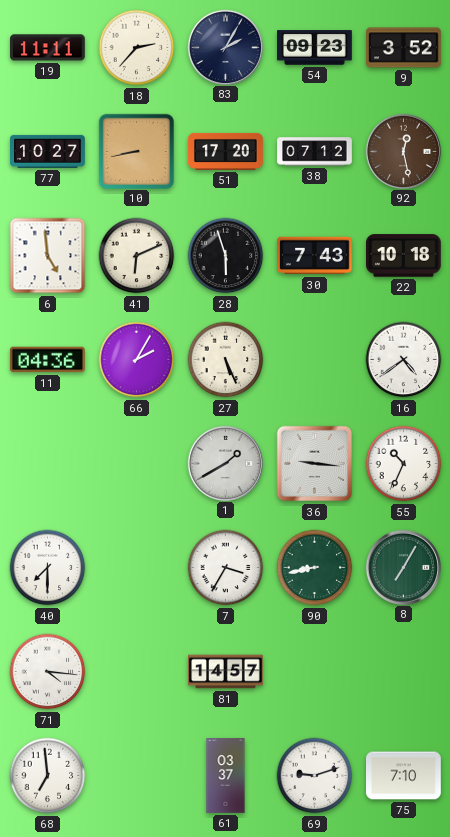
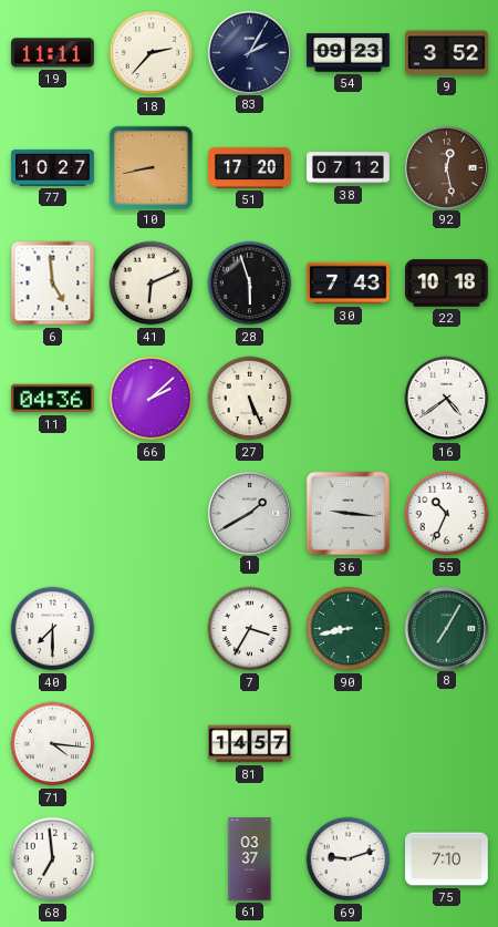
66: 2:05 -> 2:08
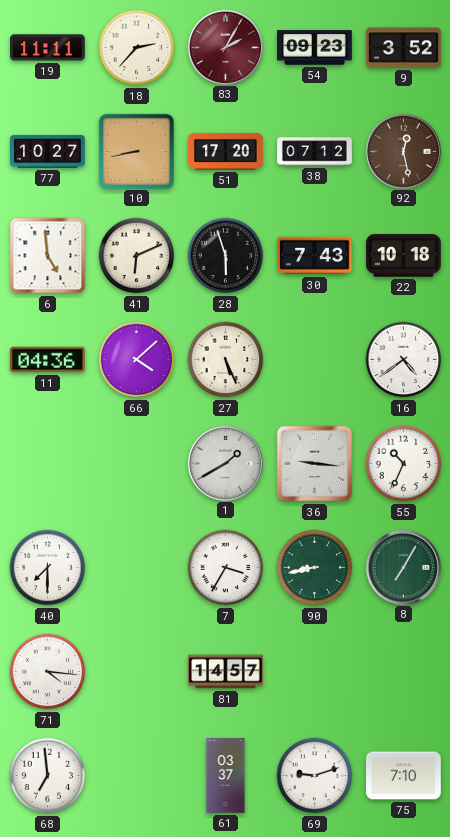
83 dial: navy -> burgundy
66: 2:08 -> 4:08
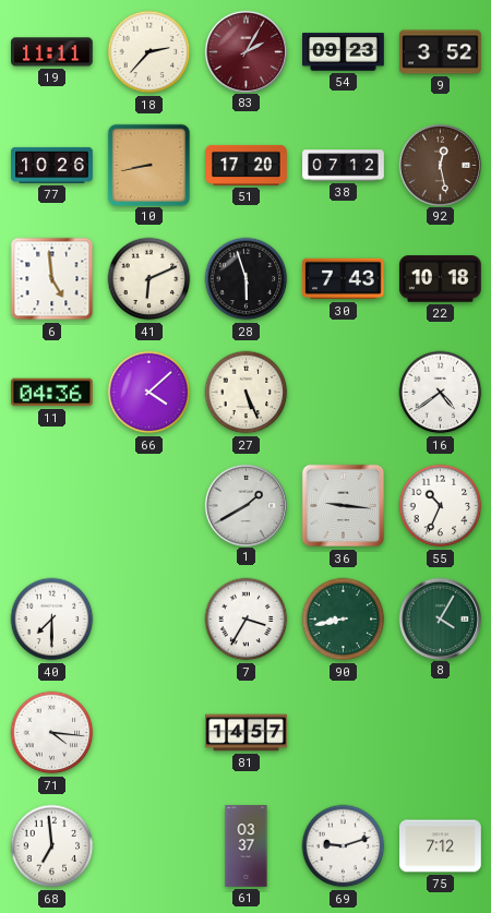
77: 10:27 -> 10:26
8: 7:05 -> 4:05
75: 7:10 -> 7:12
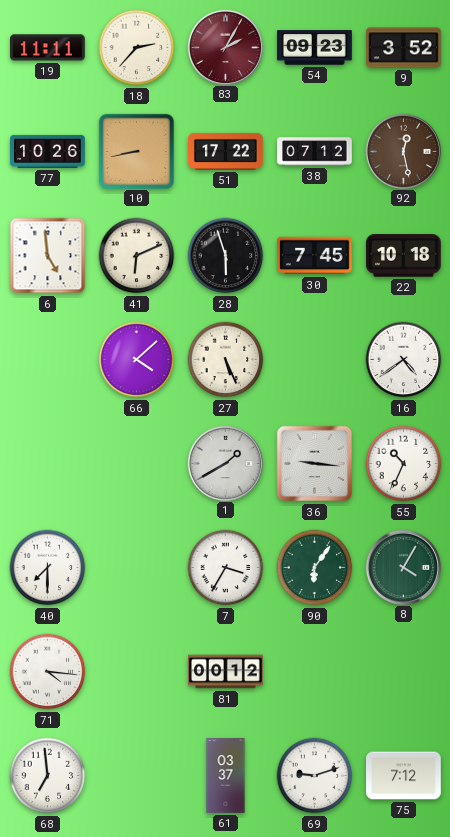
51: 17:20 -> 17:22
30: 7:43 -> 7:45
11: 04:36 -> none
90: 8:43 -> 6:06
81: 14:57 -> 00:12
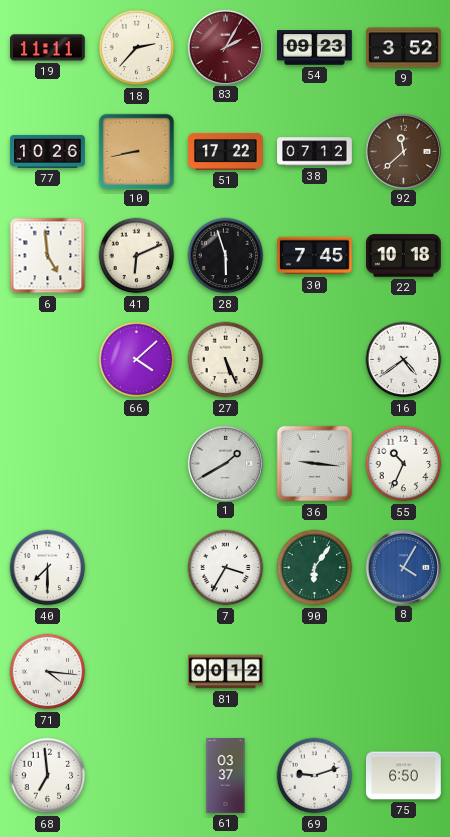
92: 12:28 -> 11:38
8 dial: green -> blue
75: 7:12 -> 6:50
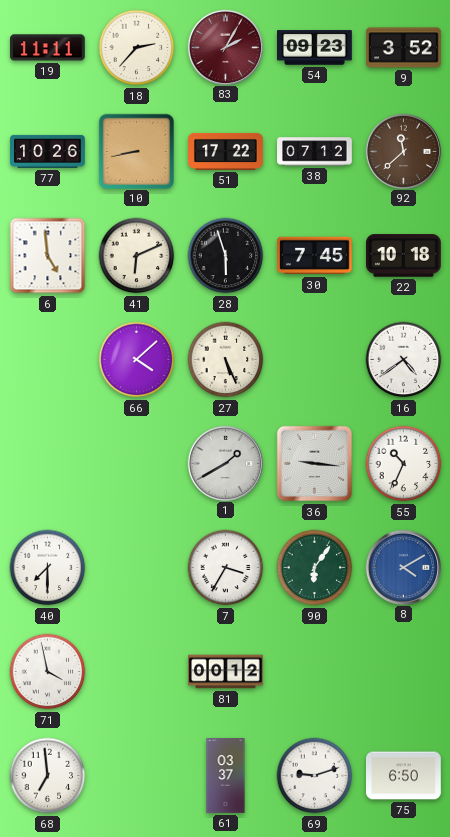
8: 4:05 -> 4:10
71: 4:16 -> 3:58
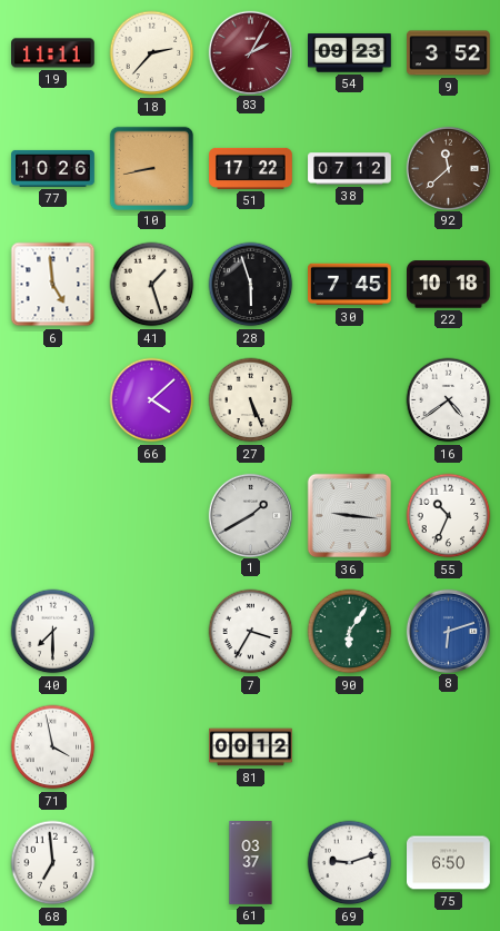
41: 6:11 -> 1:27
8: 4:10 -> 6:12
